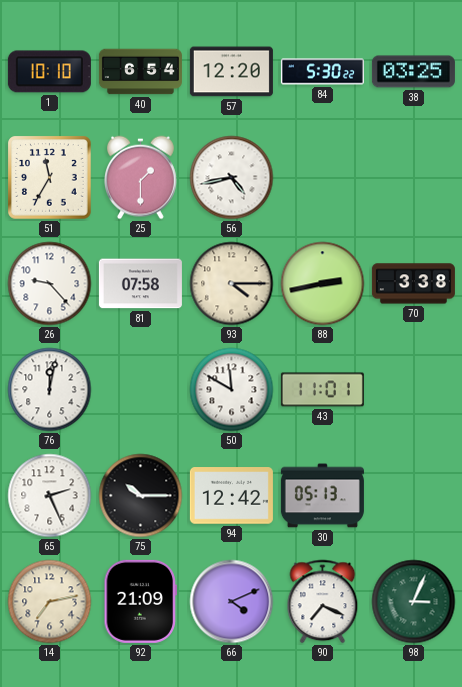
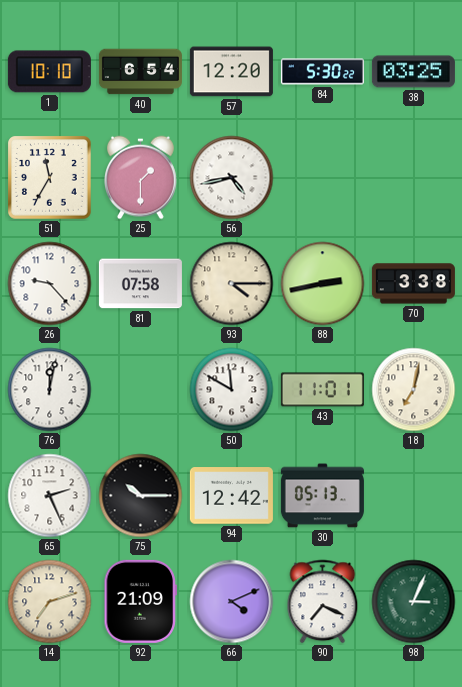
18: none -> 7:02
14: 7:13 -> 7:12
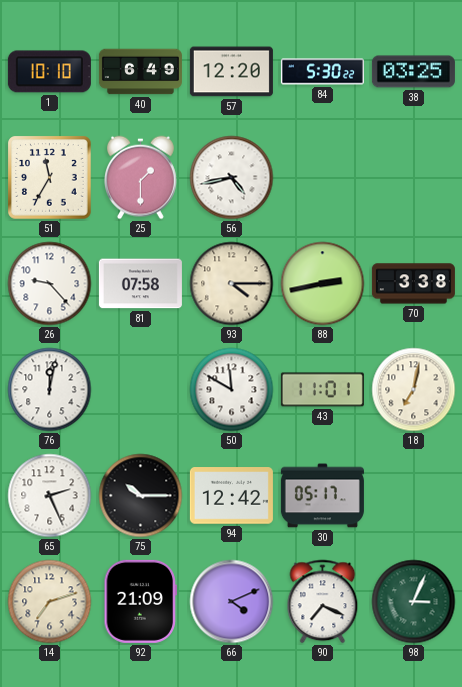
40: 6:54 -> 6:49
30: 05:13 -> 05:17
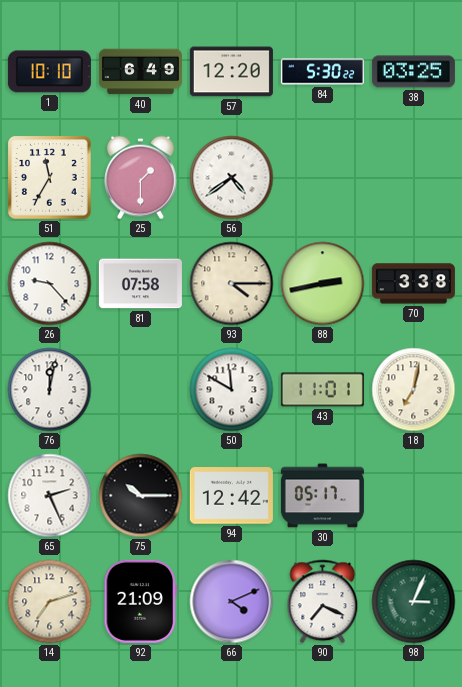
56: 4:43 -> 4:39
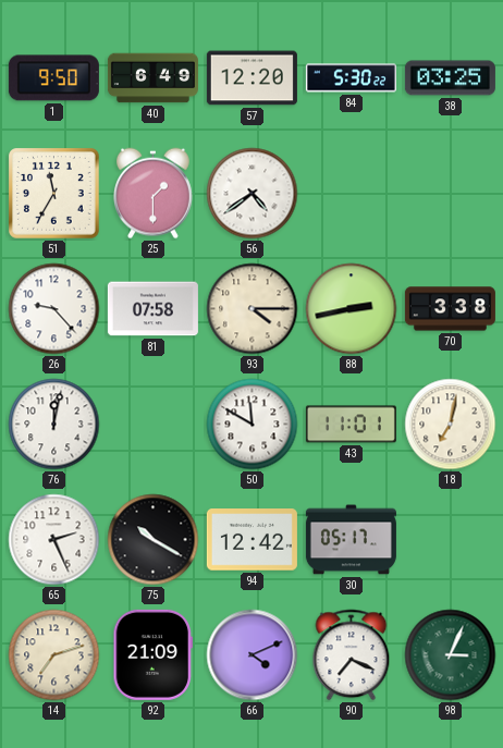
1: 10:10 -> 9:50
75: 10:15 -> 10:20
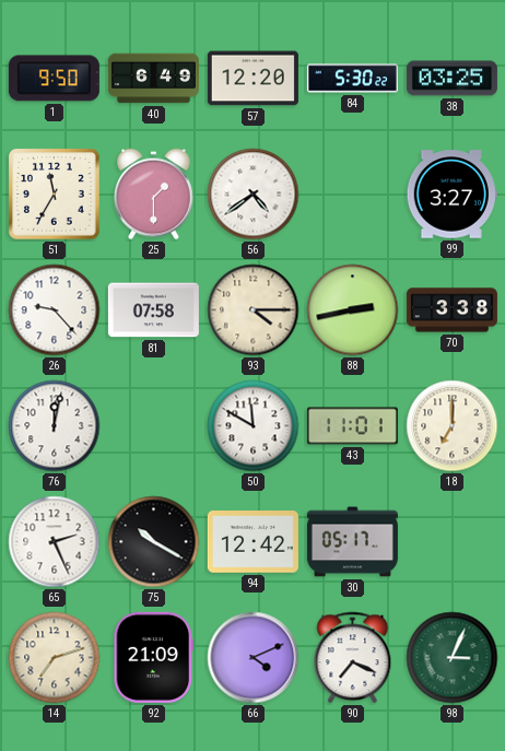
99: none -> 3:27
18: 7:02 -> 7:00
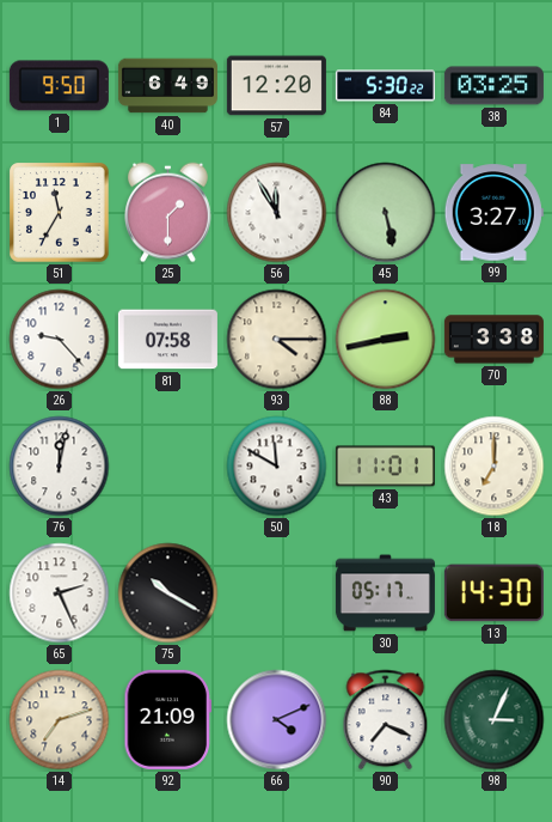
56: 4:39 -> 11:55
45: none -> 5:28
94: 12:42 -> none
13: none -> 14:30
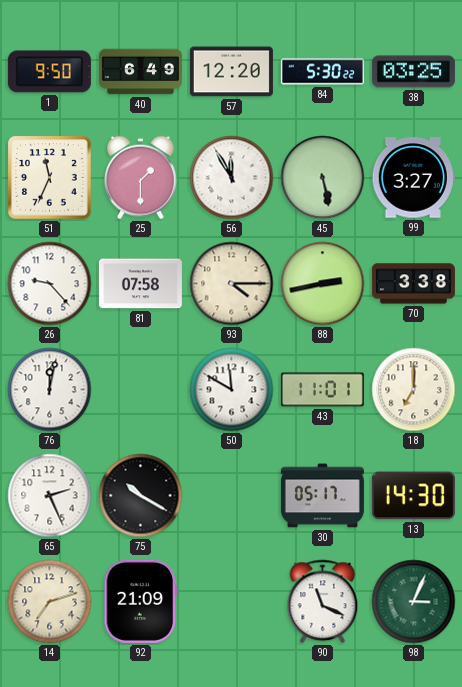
51: 11:35 -> 11:34
66: 4:11 -> none
90: 7:19 -> 11:19
